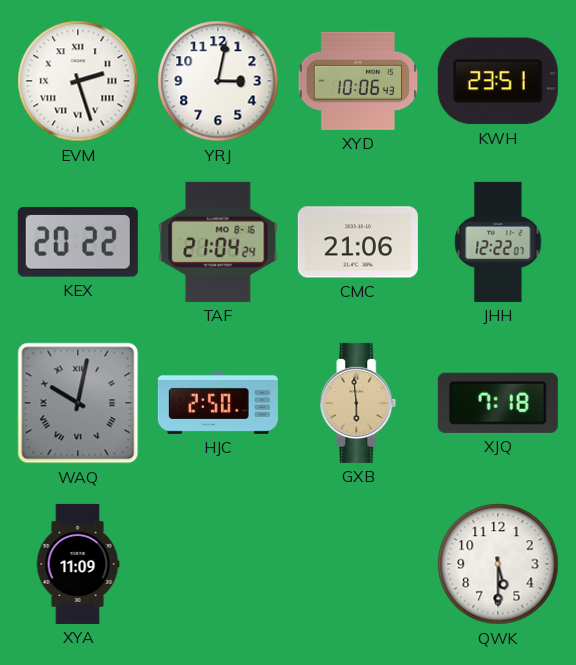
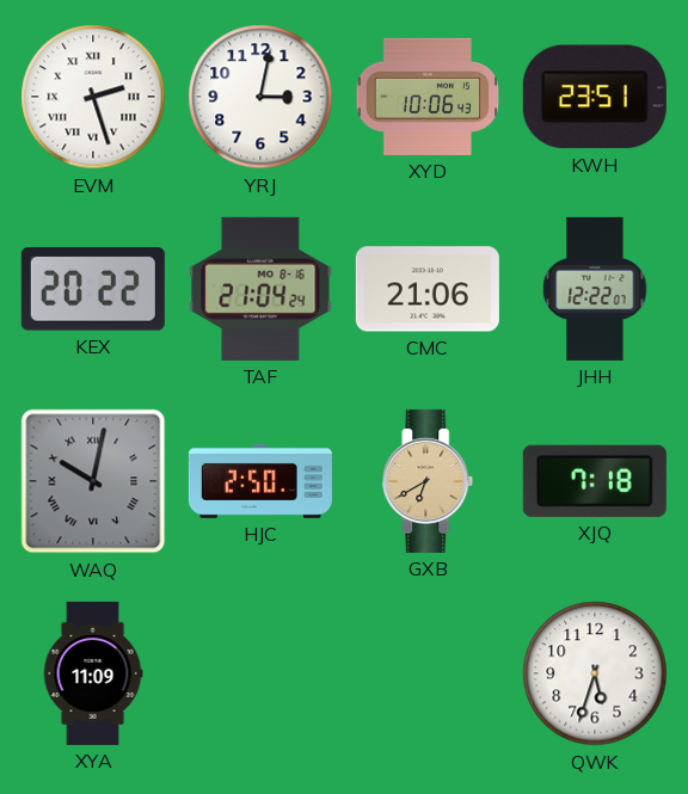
GXB: 5:59 -> 6:40
QWK: 5:30 -> 5:33
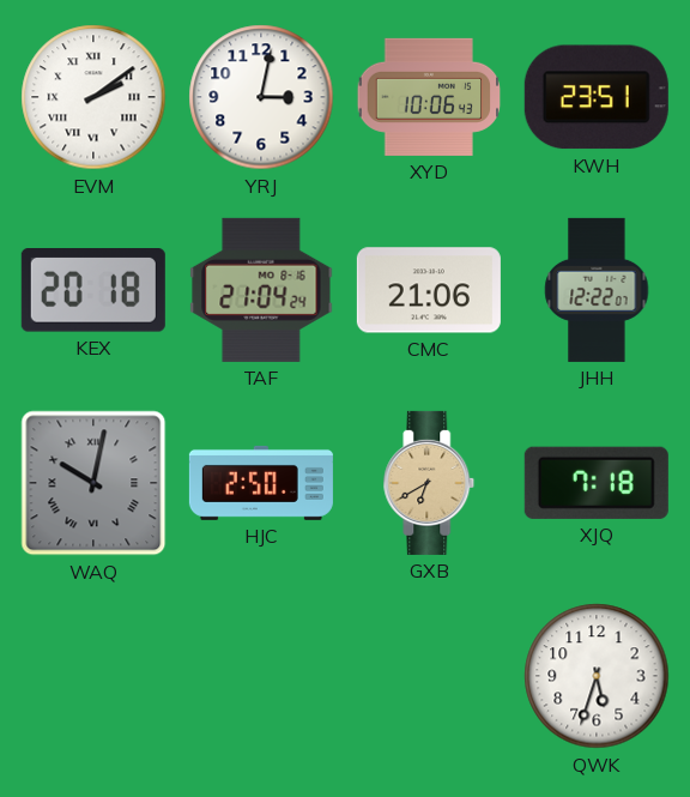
EVM: 2:27 -> 2:09
KEX: 20:22 -> 20:18
XYA: 11:09 -> none
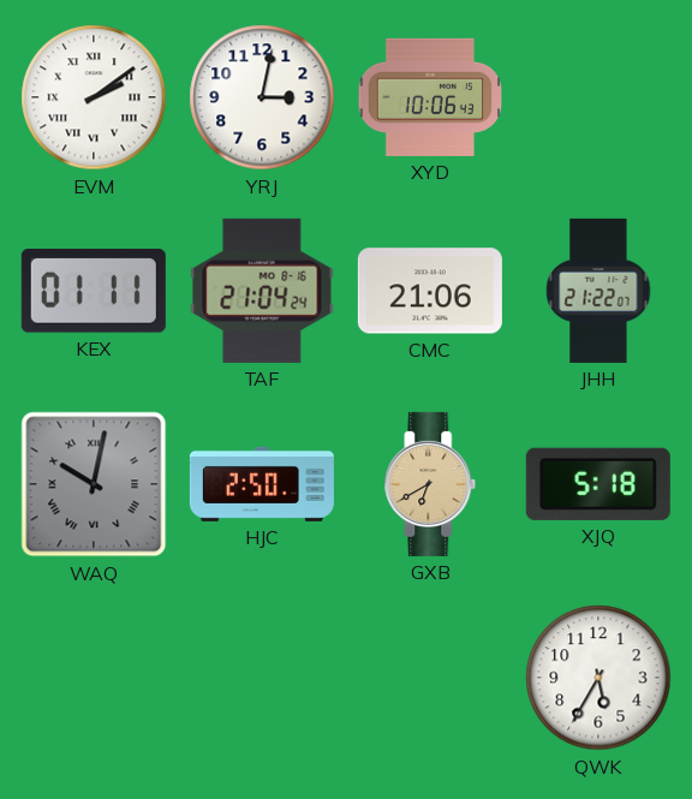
KWH: 23:51 -> none
KEX: 20:18 -> 01:11
JHH: 12:22 -> 21:22
XJQ: 7:18 -> 5:18
QWK: 5:33 -> 5:35
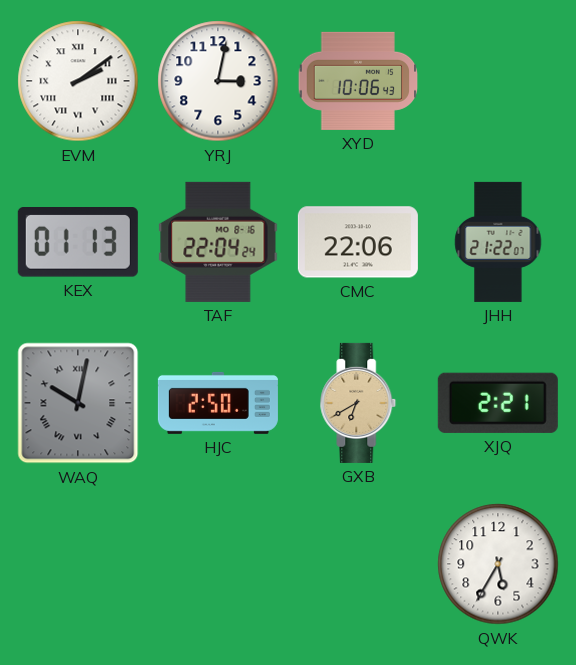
KEX: 01:11 -> 01:13
TAF: 21:04 -> 22:04
CMC: 21:06 -> 22:06
XJQ: 5:18 -> 2:21
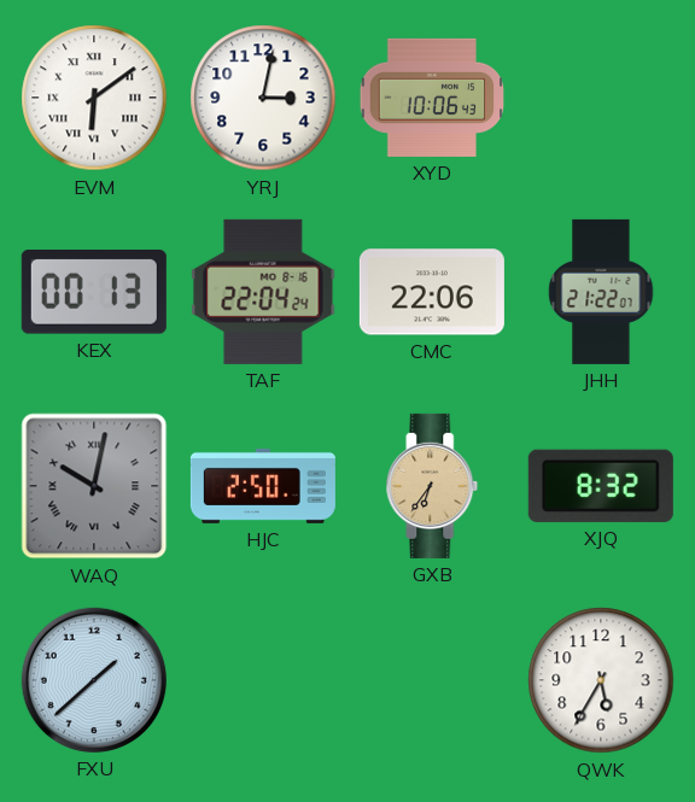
EVM: 2:09 -> 6:09
KEX: 01:13 -> 00:13
GXB: 6:40 -> 6:36
XJQ: 2:21 -> 8:32
FXU: none -> 1:38
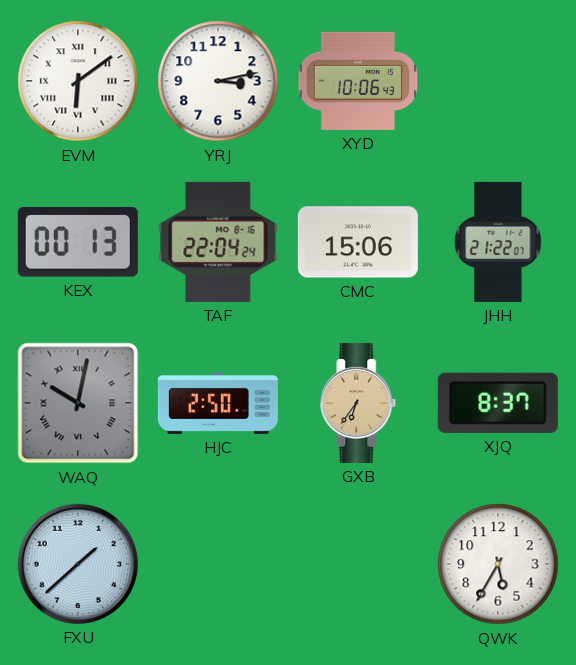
YRJ: 3:02 -> 3:13
CMC: 22:06 -> 15:06
XJQ: 8:32 -> 8:37
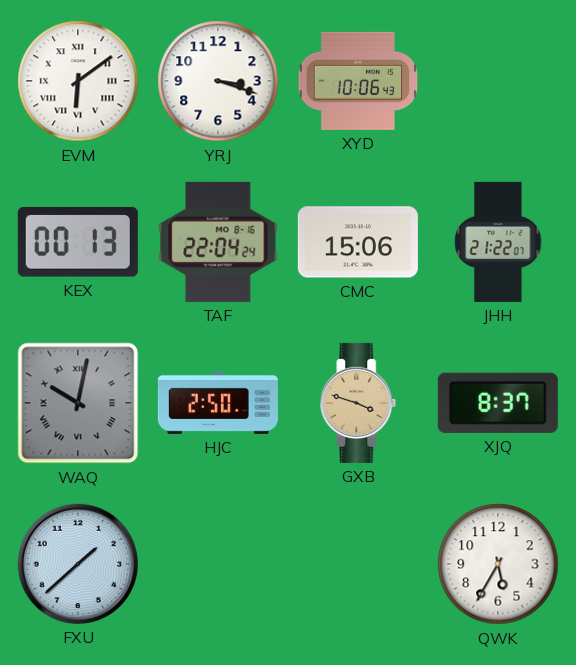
YRJ: 3:13 -> 3:18
GXB: 6:36 -> 3:48
